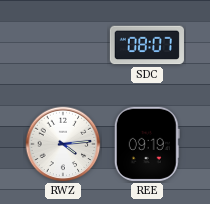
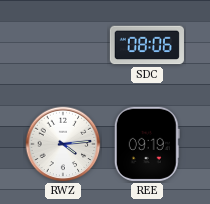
SDC: 08:07 -> 08:06
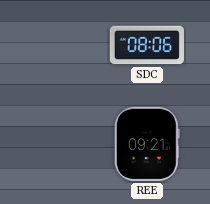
RWZ: 4:14 -> none
REE: 09:19 -> 09:21
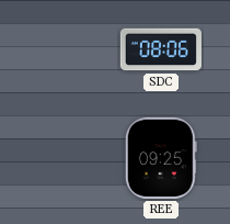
REE: 09:21 -> 09:25
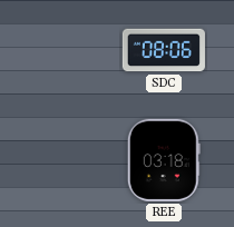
REE: 09:25 -> 03:18
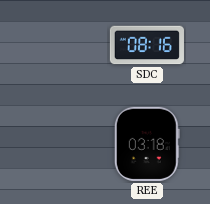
SDC: 08:06 -> 08:16
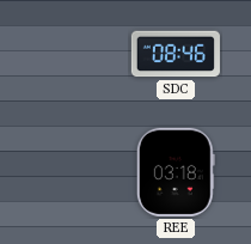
SDC: 08:16 -> 08:46
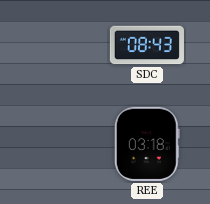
SDC: 08:46 -> 08:43
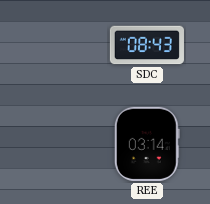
REE: 03:18 -> 03:14
